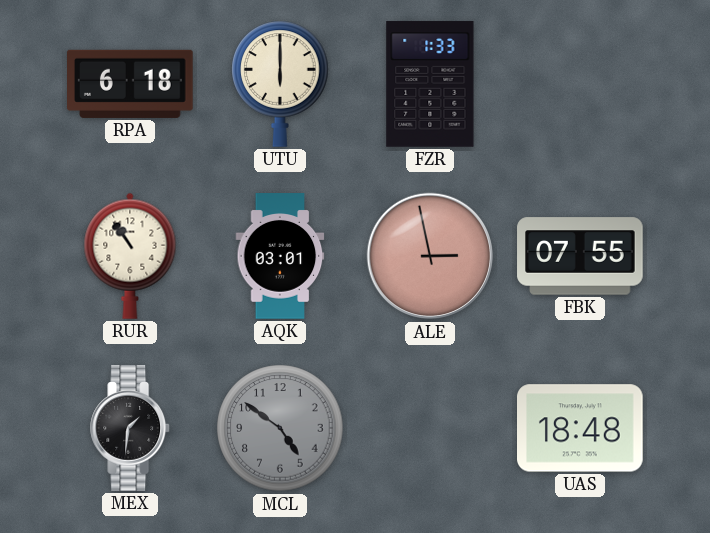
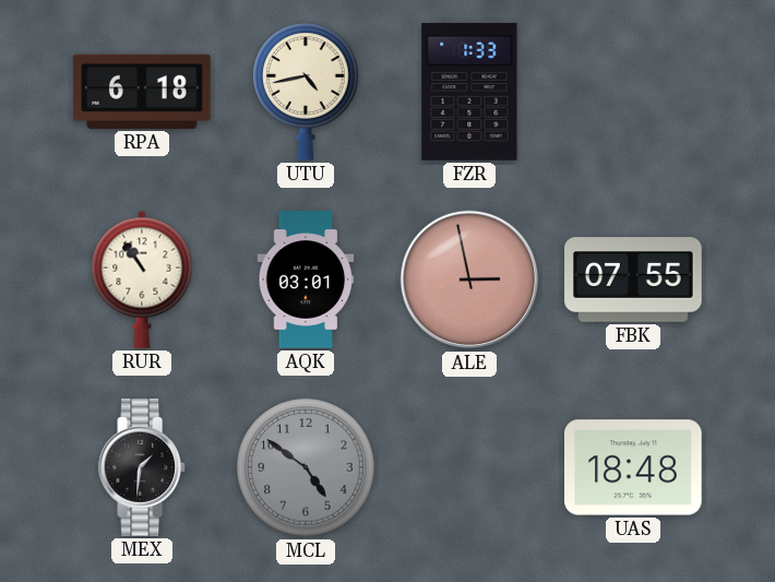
UTU: 6:00 -> 4:43
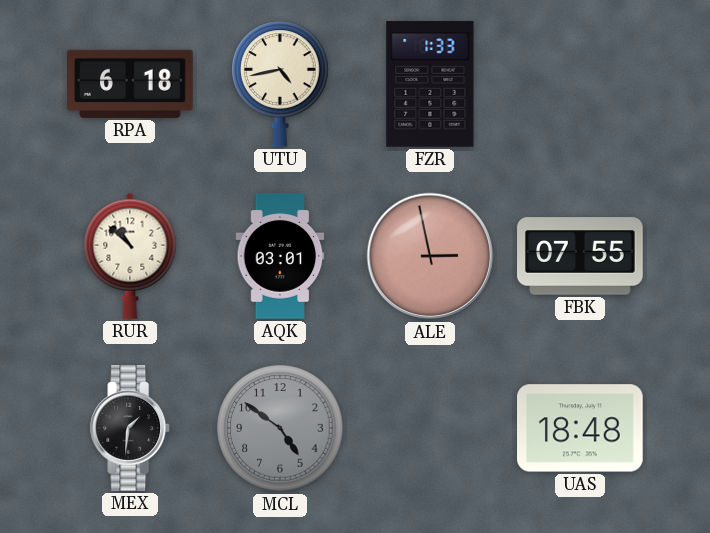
RUR: 10:54 -> 10:52
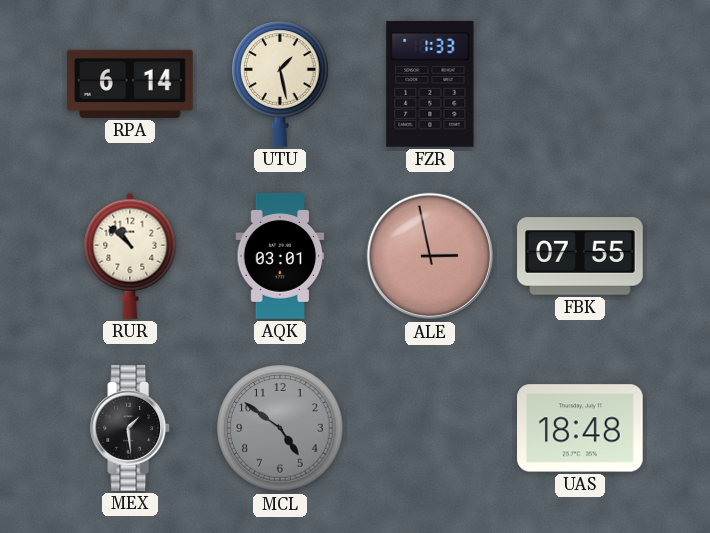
RPA: 6:18 -> 6:14
UTU: 4:43 -> 1:28
MEX: 1:31 -> 1:29
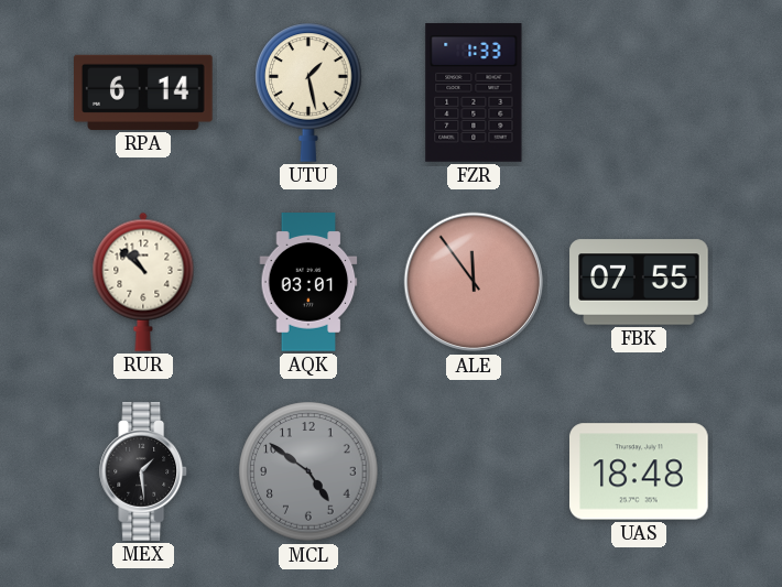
ALE: 2:58 -> 11:54
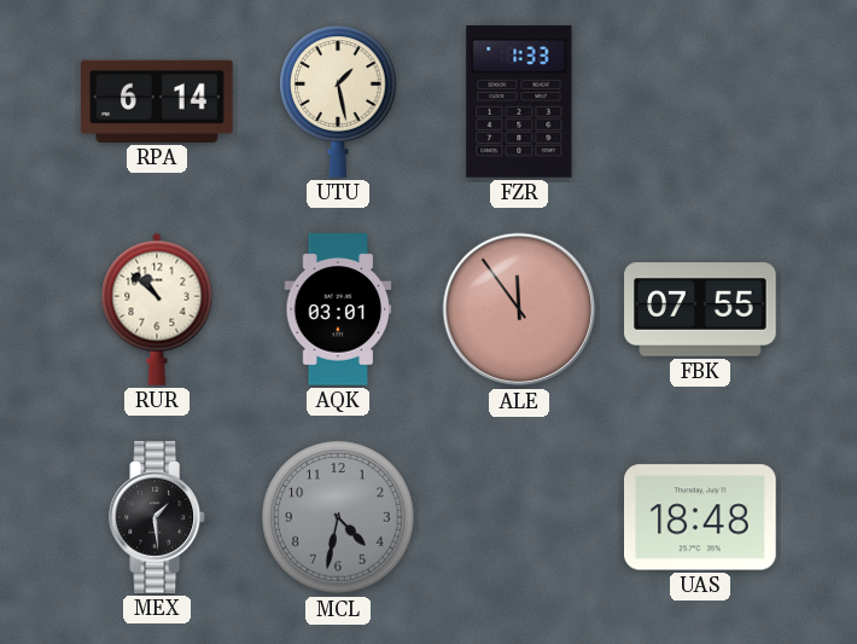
MCL: 4:51 -> 4:32
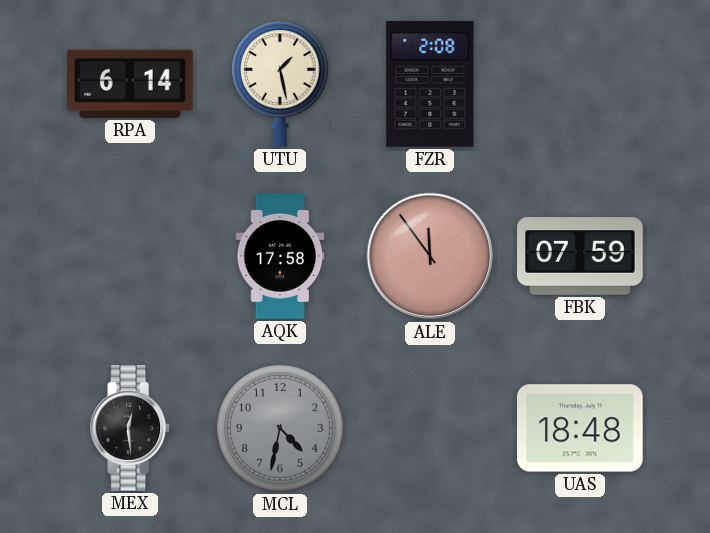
FZR: 1:33 -> 2:08
RUR: 10:52 -> none
AQK: 03:01 -> 17:58
FBK: 07:55 -> 07:59
MEX: 1:29 -> 12:29
